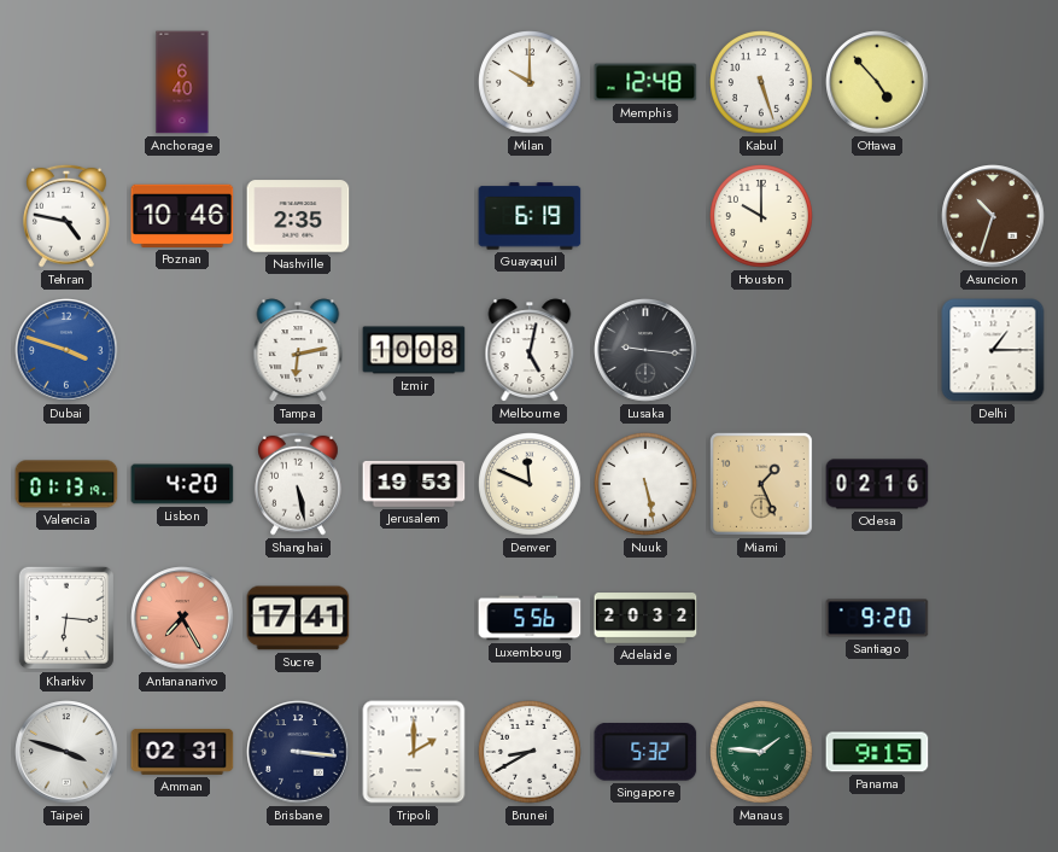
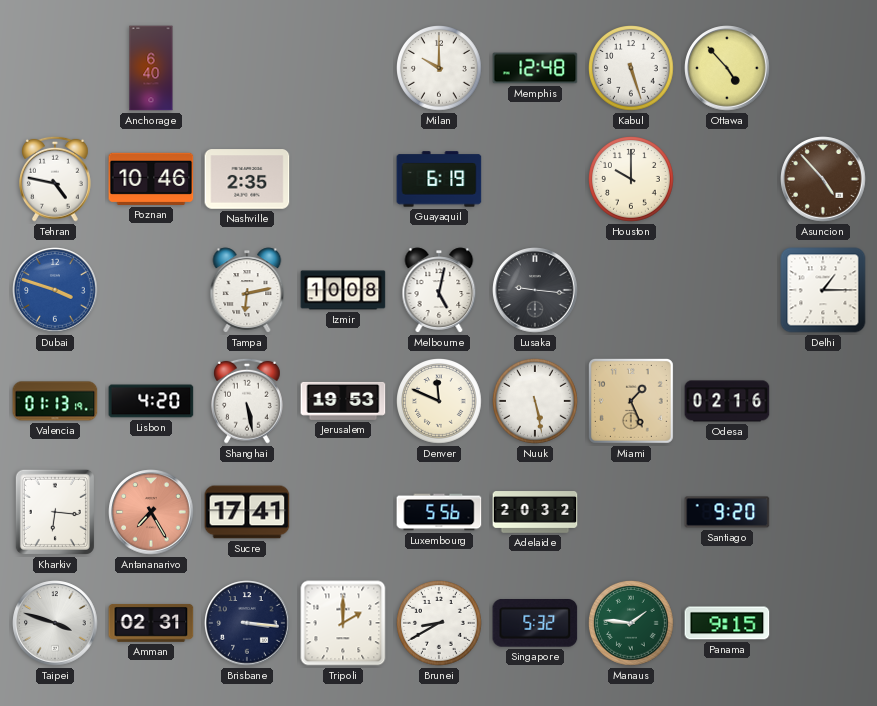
Asuncion: 10:33 -> 4:53
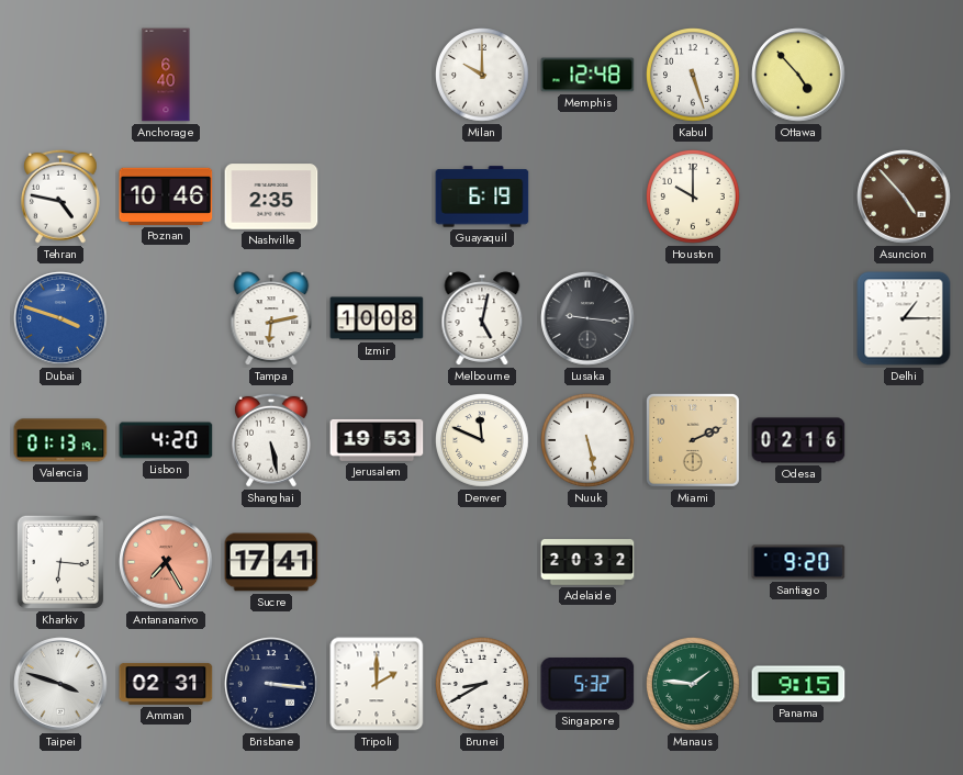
Miami: 1:26 -> 2:11
Luxembourg: 5:56 -> none
